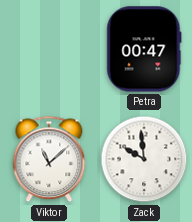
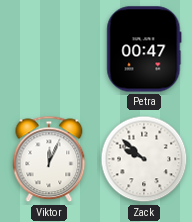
Viktor: 11:08 -> 12:04
Zack: 9:59 -> 9:52
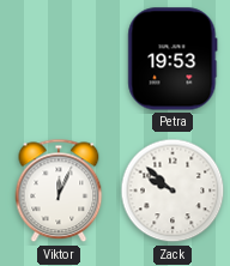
Petra: 00:47 -> 19:53
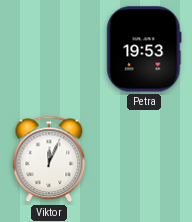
Zack: 9:52 -> none
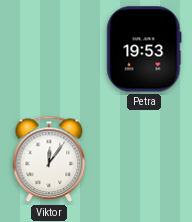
Viktor: 12:04 -> 12:06
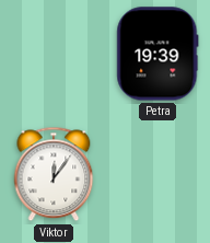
Petra: 19:53 -> 19:39
